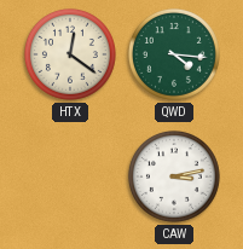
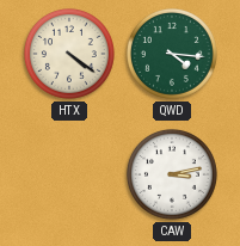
HTX: 12:21 -> 4:21
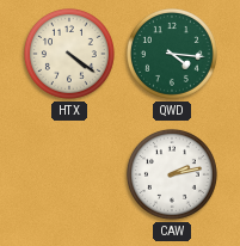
CAW: 3:13 -> 2:13
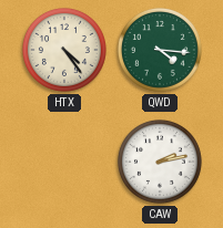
HTX: 4:21 -> 4:24
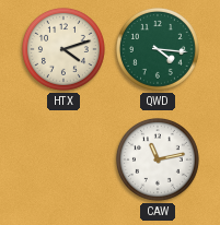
HTX: 4:24 -> 4:12
CAW: 2:13 -> 11:13
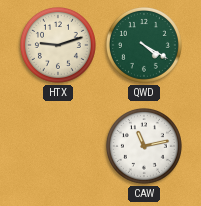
HTX: 4:12 -> 9:12
QWD: 4:16 -> 4:20
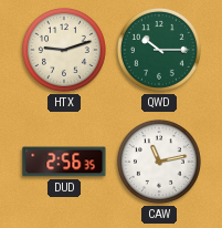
QWD: 4:20 -> 10:15
DUD: none -> 2:56
